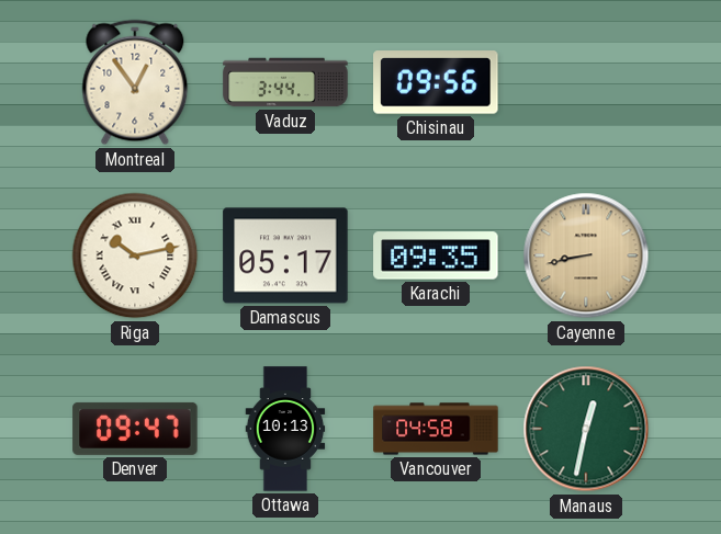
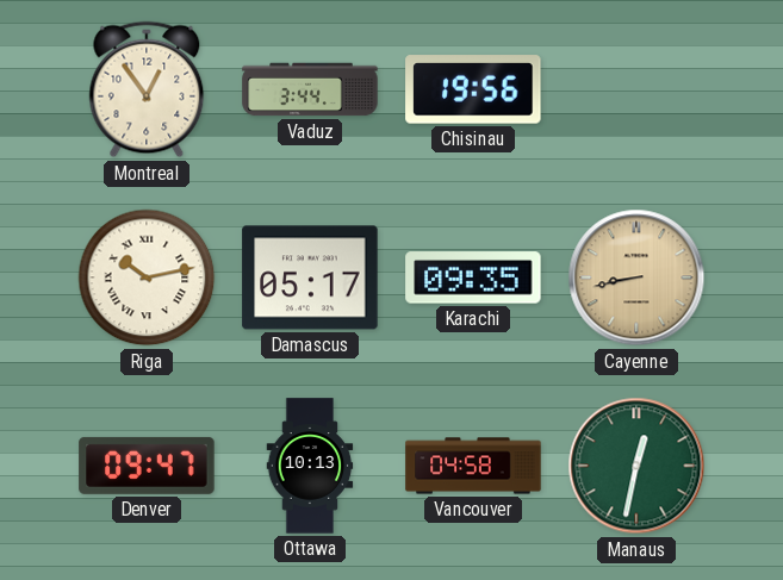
Chisinau: 09:56 -> 19:56
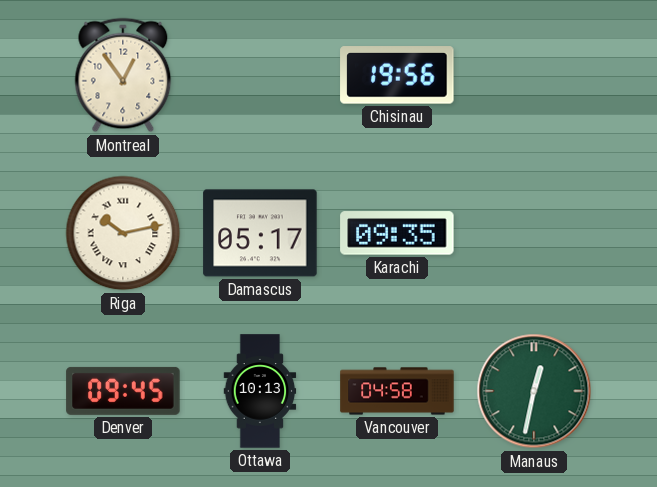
Vaduz: 3:44 -> none
Cayenne: 8:43 -> none
Denver: 09:47 -> 09:45
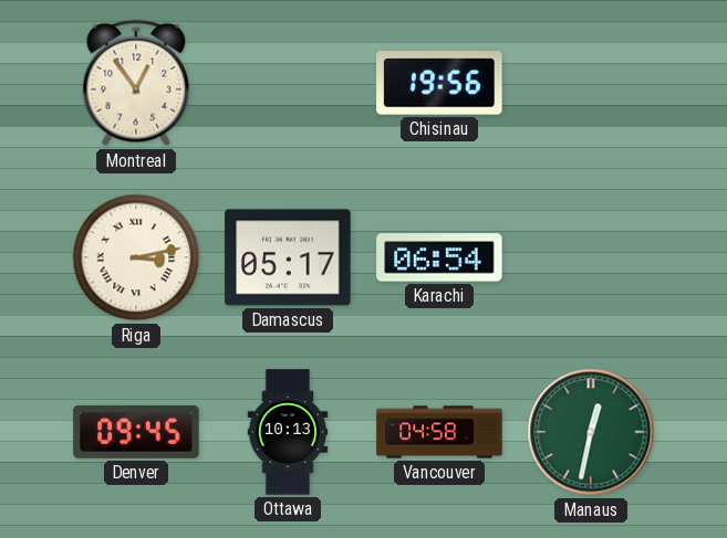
Riga: 10:13 -> 3:13
Karachi: 09:35 -> 06:54
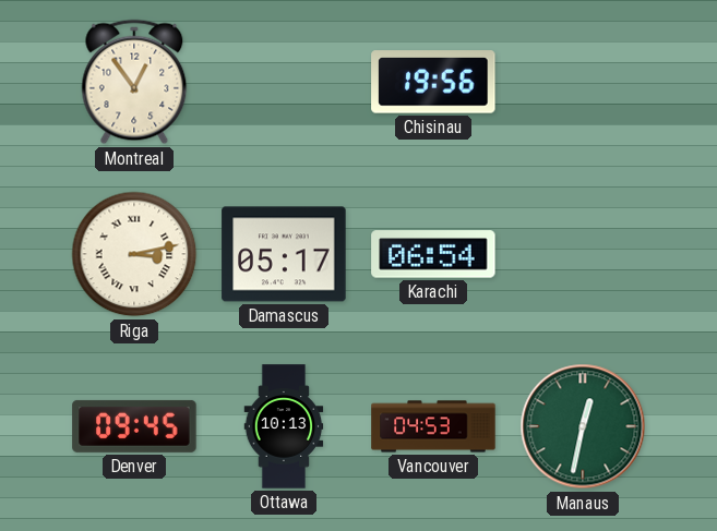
Vancouver: 04:58 -> 04:53
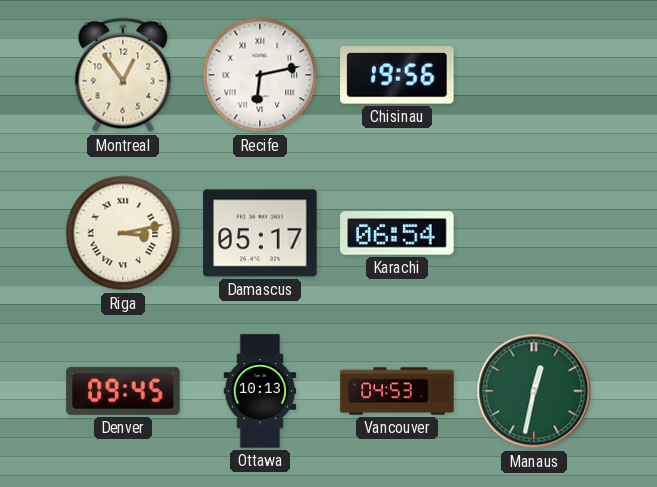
Recife: none -> 6:13
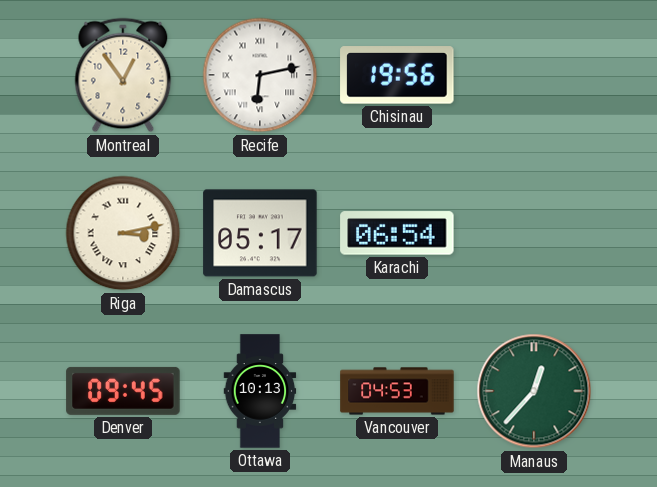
Manaus: 12:32 -> 12:37
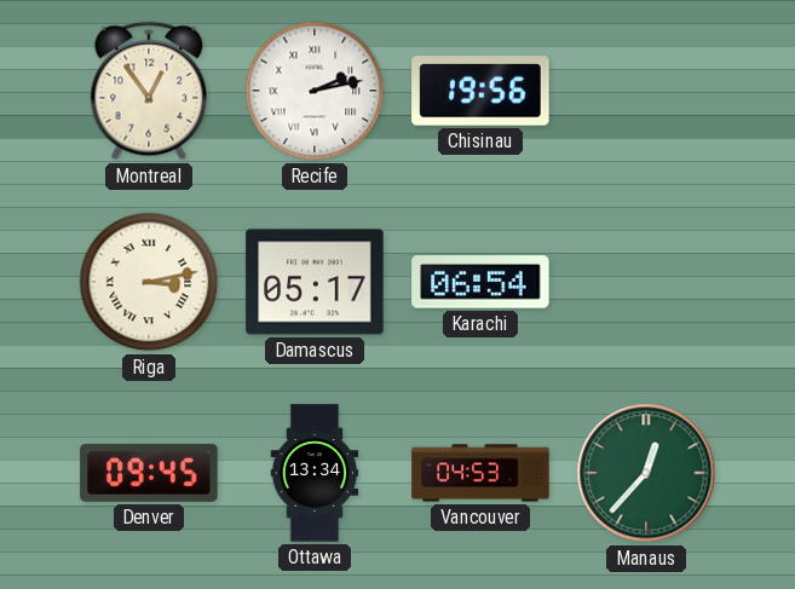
Recife: 6:13 -> 2:13
Ottawa: 10:13 -> 13:34
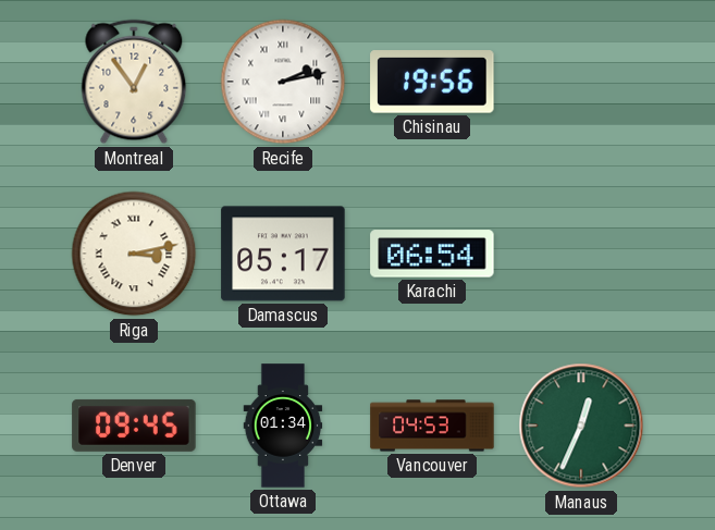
Ottawa: 13:34 -> 01:34
Manaus: 12:37 -> 12:34
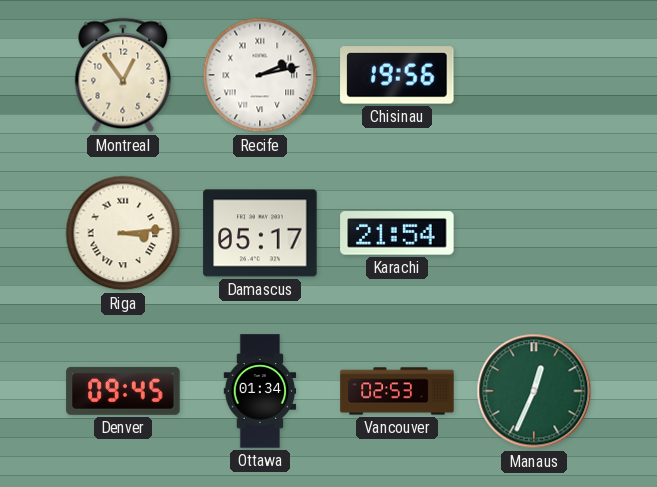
Riga: 3:13 -> 3:14
Karachi: 06:54 -> 21:54
Vancouver: 04:53 -> 02:53
